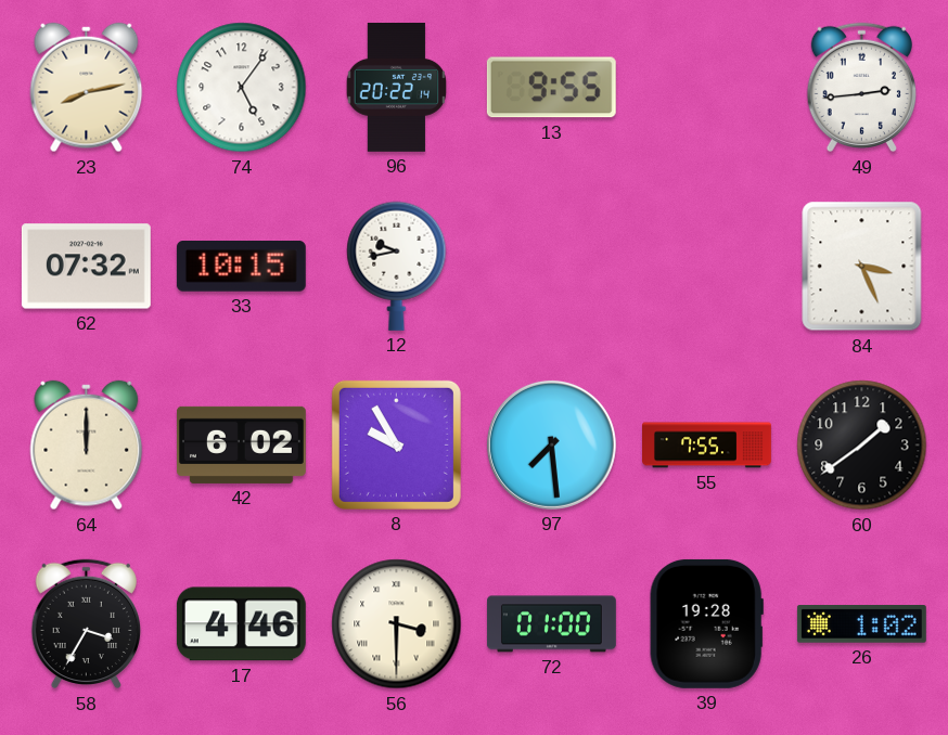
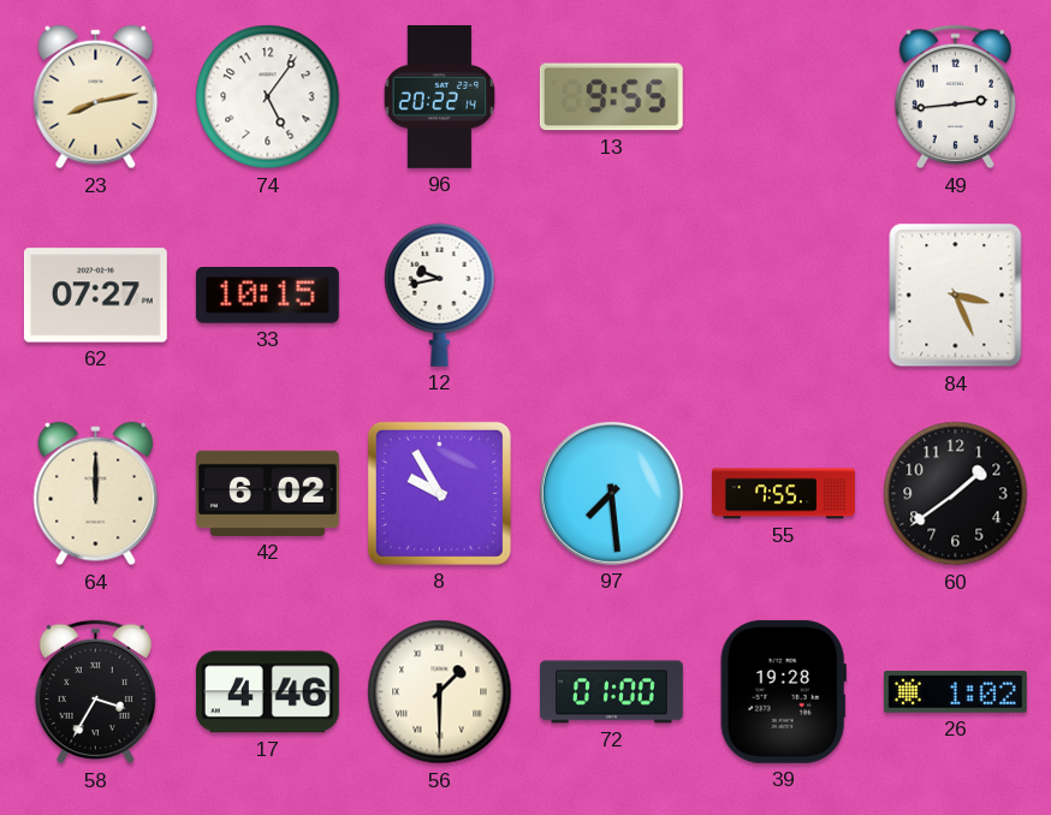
62: 07:32 -> 07:27
56: 3:30 -> 1:30
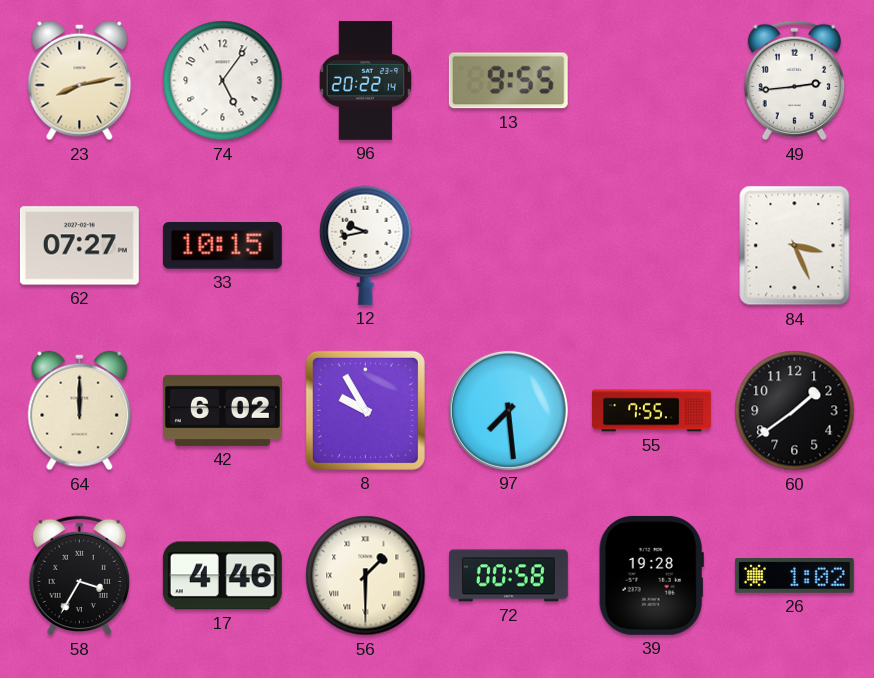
72: 01:00 -> 00:58
